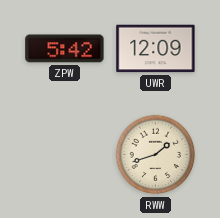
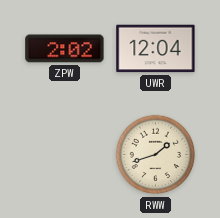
ZPW: 5:42 -> 2:02
UWR: 12:09 -> 12:04
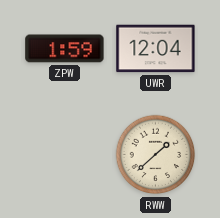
ZPW: 2:02 -> 1:59
RWW: 1:42 -> 1:38
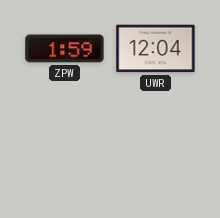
RWW: 1:38 -> none
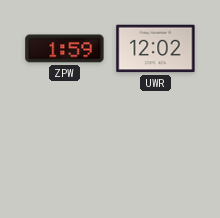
UWR: 12:04 -> 12:02
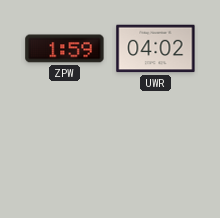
UWR: 12:02 -> 04:02
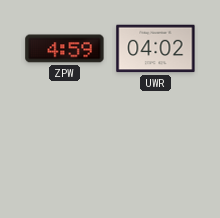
ZPW: 1:59 -> 4:59
